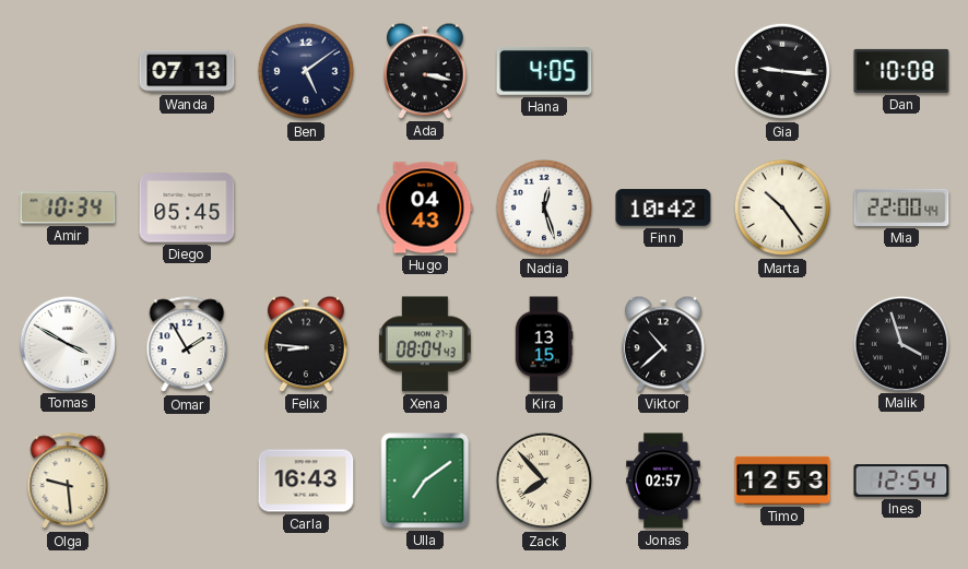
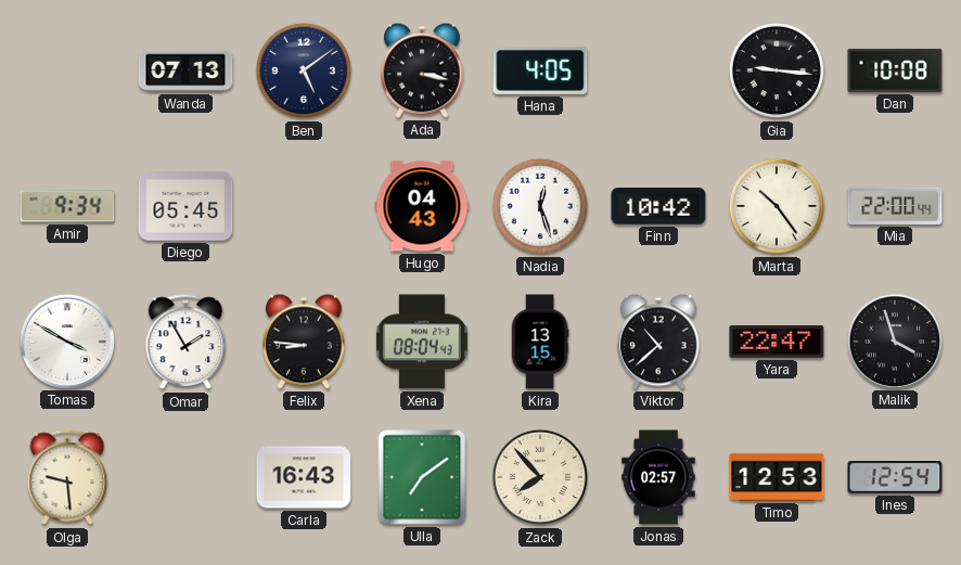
Amir: 10:34 -> 9:34
Yara: none -> 22:47
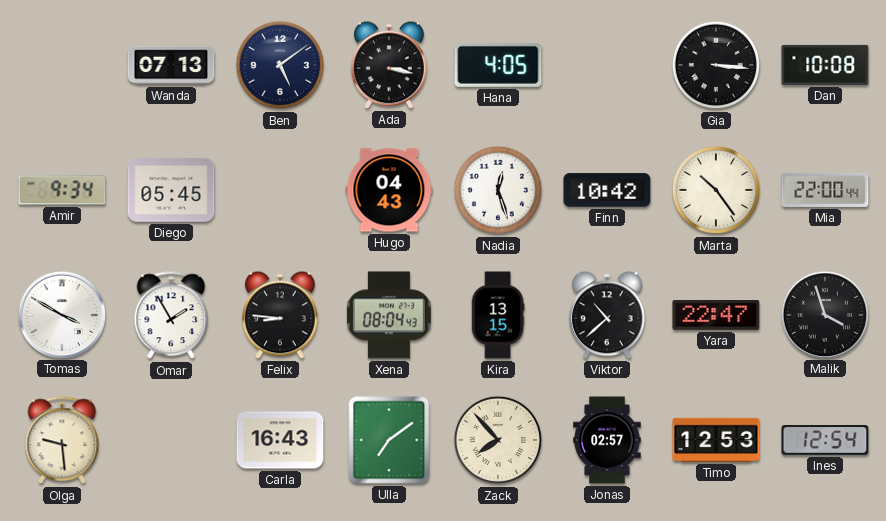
Gia: 9:16 -> 3:16
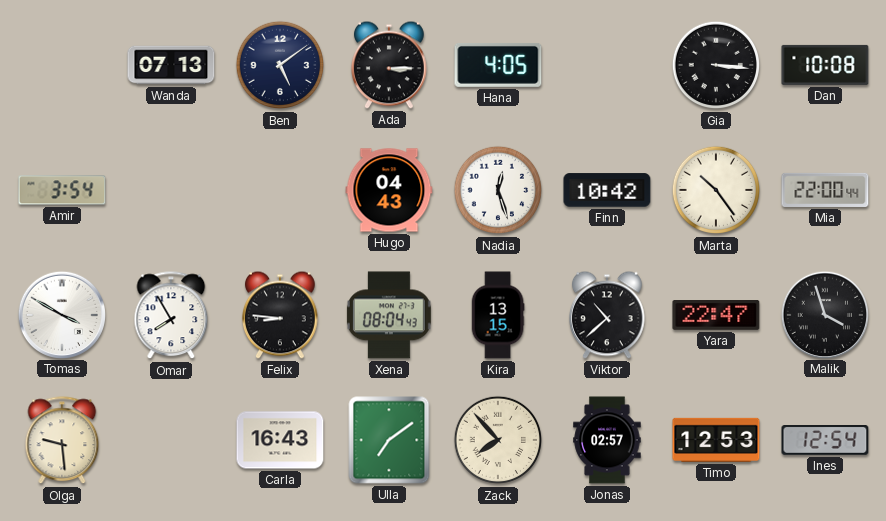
Ada: 3:17 -> 3:15
Amir: 9:34 -> 3:54
Diego: 05:45 -> none
Omar: 1:55 -> 7:55
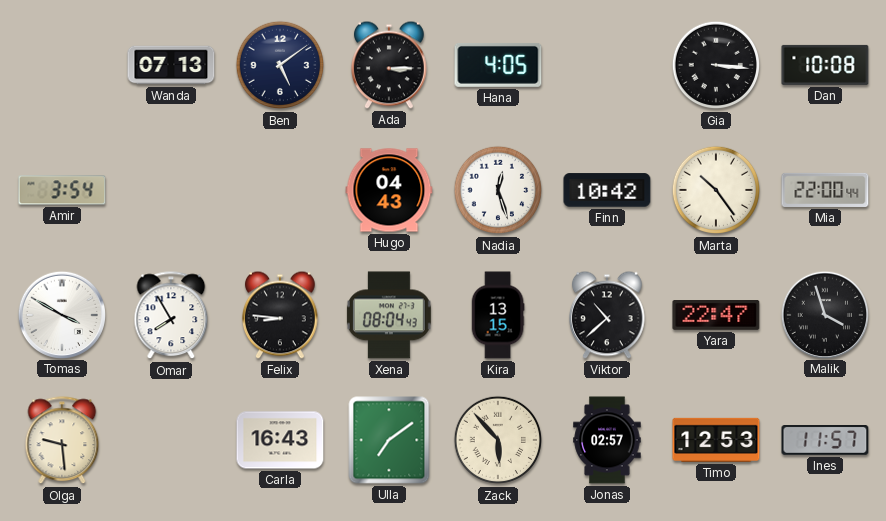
Zack: 7:53 -> 5:53
Ines: 12:54 -> 11:57
